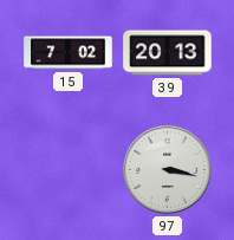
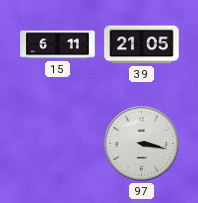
15: 7:02 -> 6:11
39: 20:13 -> 21:05
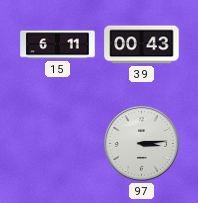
39: 21:05 -> 00:43
97: 3:17 -> 3:14
